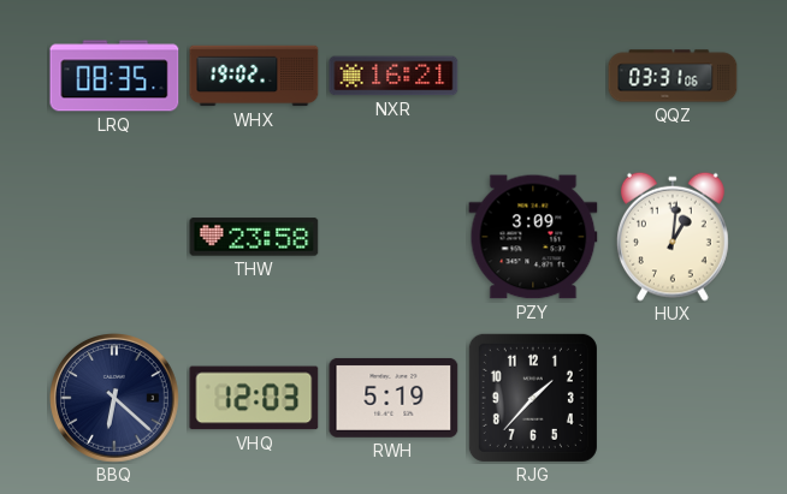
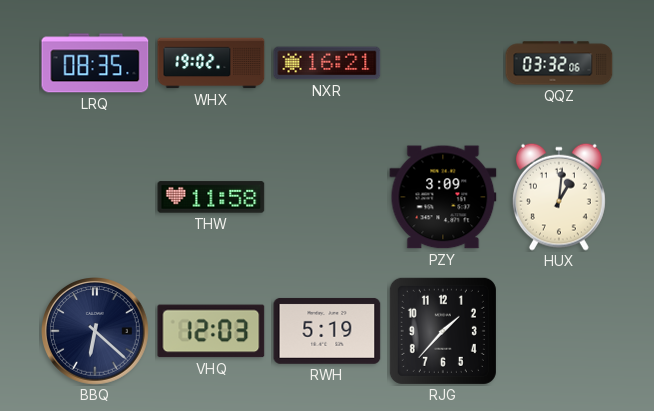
QQZ: 03:31 -> 03:32
THW: 23:58 -> 11:58
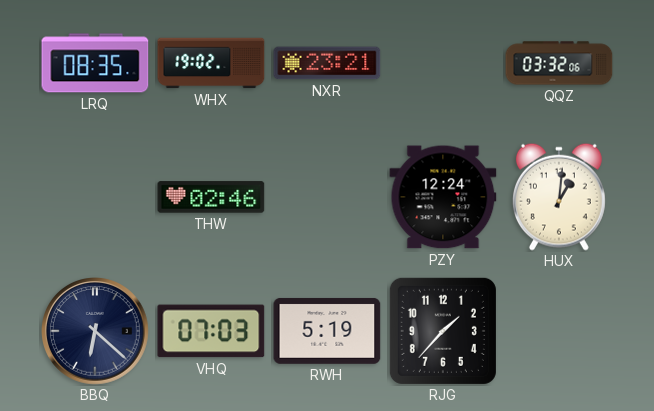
NXR: 16:21 -> 23:21
THW: 11:58 -> 02:46
PZY: 3:09 -> 12:24
VHQ: 12:03 -> 07:03
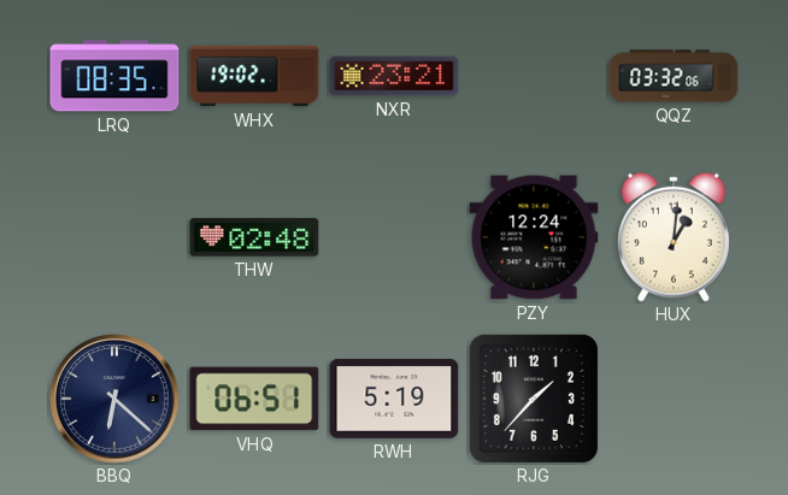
THW: 02:46 -> 02:48
VHQ: 07:03 -> 06:51
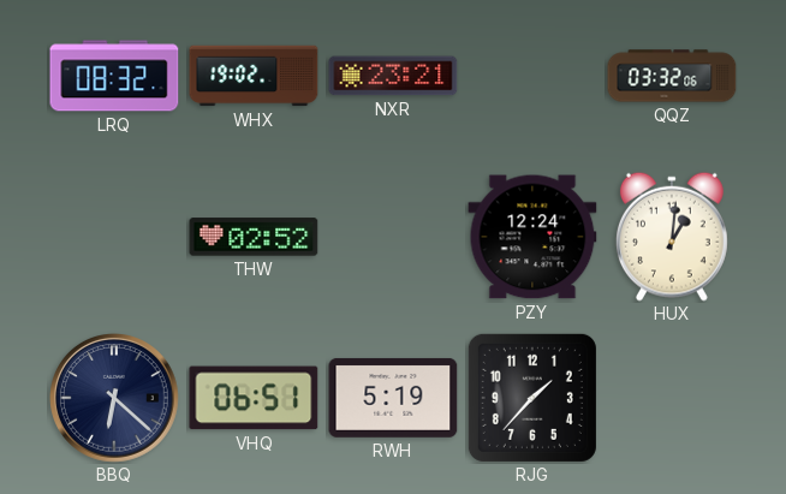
LRQ: 08:35 -> 08:32
THW: 02:48 -> 02:52
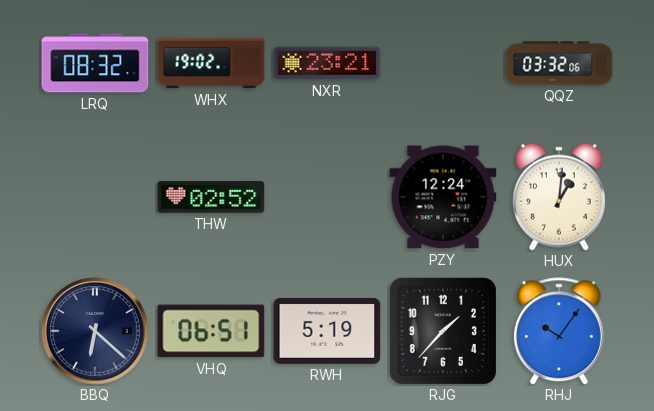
RHJ: none -> 10:06
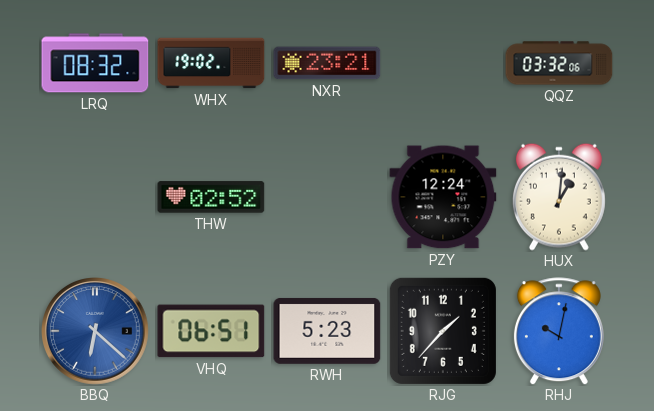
BBQ dial: navy -> blue
RWH: 5:19 -> 5:23
RHJ: 10:06 -> 10:02
